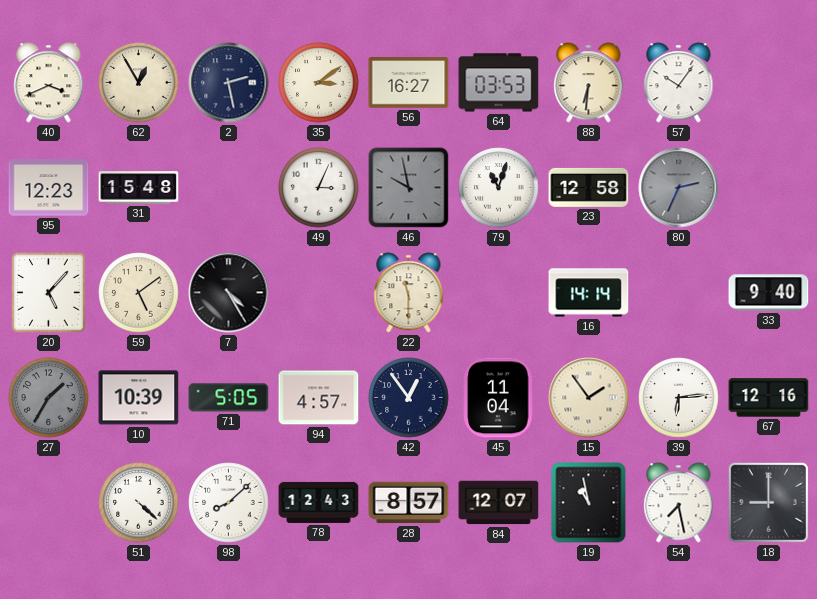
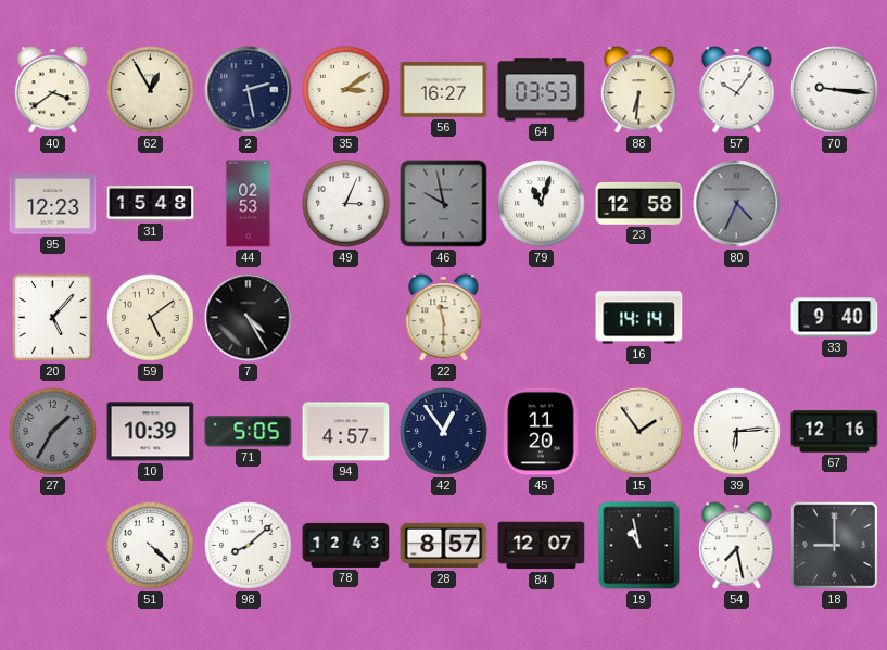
40: 3:41 -> 3:39
70: none -> 9:16
44: none -> 02:53
80: 2:34 -> 4:34
45: 11:04 -> 11:20
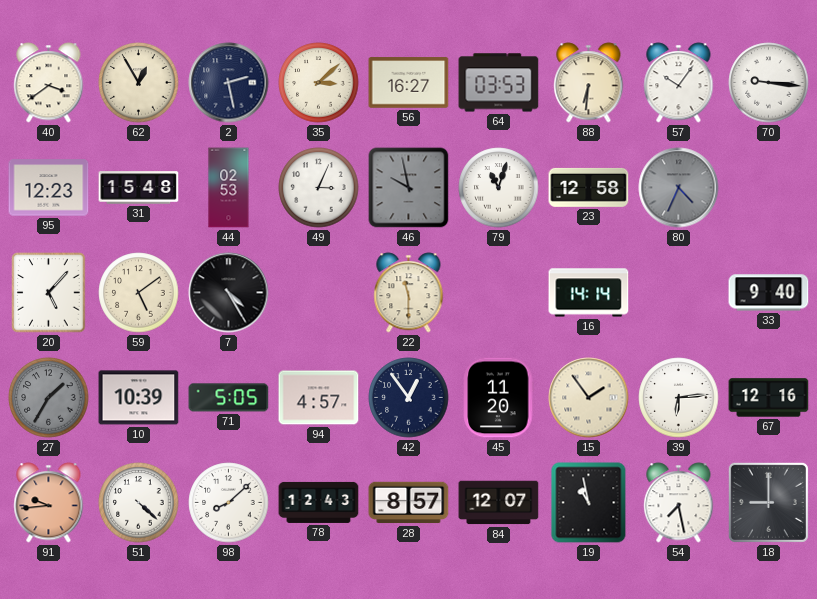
35: 3:09 -> 3:08
91: none -> 9:44
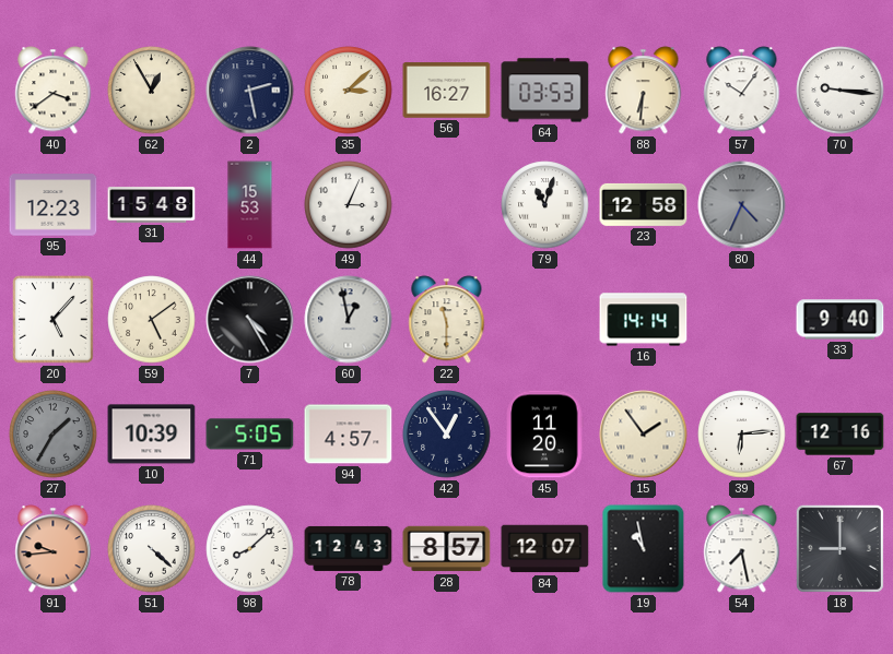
44: 02:53 -> 15:53
46: 9:58 -> none
60: none -> 12:58
